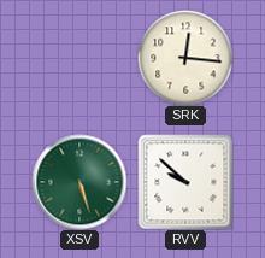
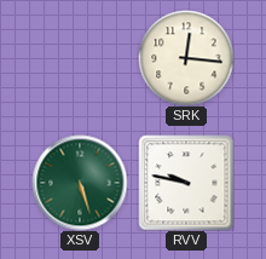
RVV: 9:52 -> 9:47
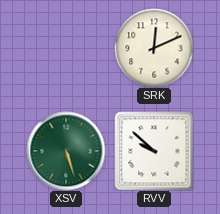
SRK: 12:16 -> 12:11
RVV: 9:47 -> 9:52
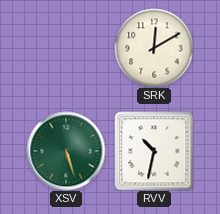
SRK: 12:11 -> 12:10
RVV: 9:52 -> 10:32
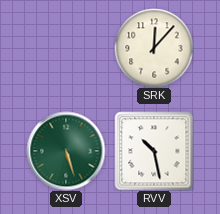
SRK: 12:10 -> 12:07
RVV: 10:32 -> 10:28
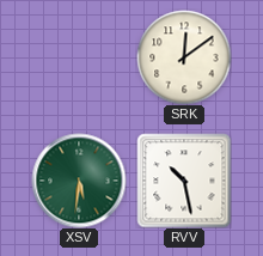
SRK: 12:07 -> 12:09
XSV: 5:27 -> 5:31
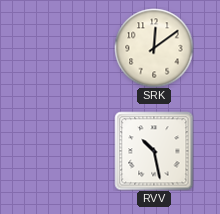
XSV: 5:31 -> none
